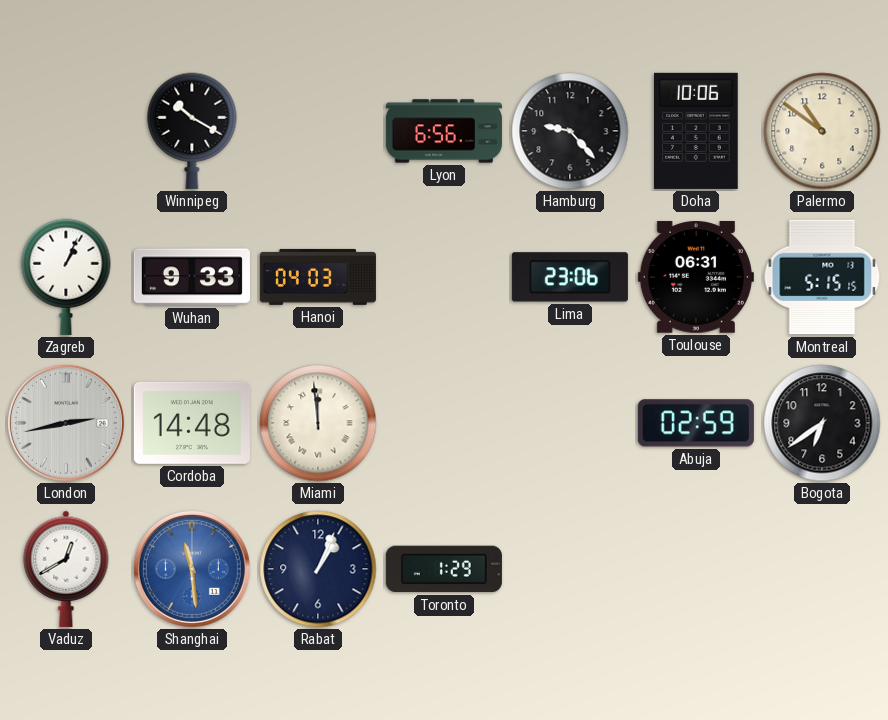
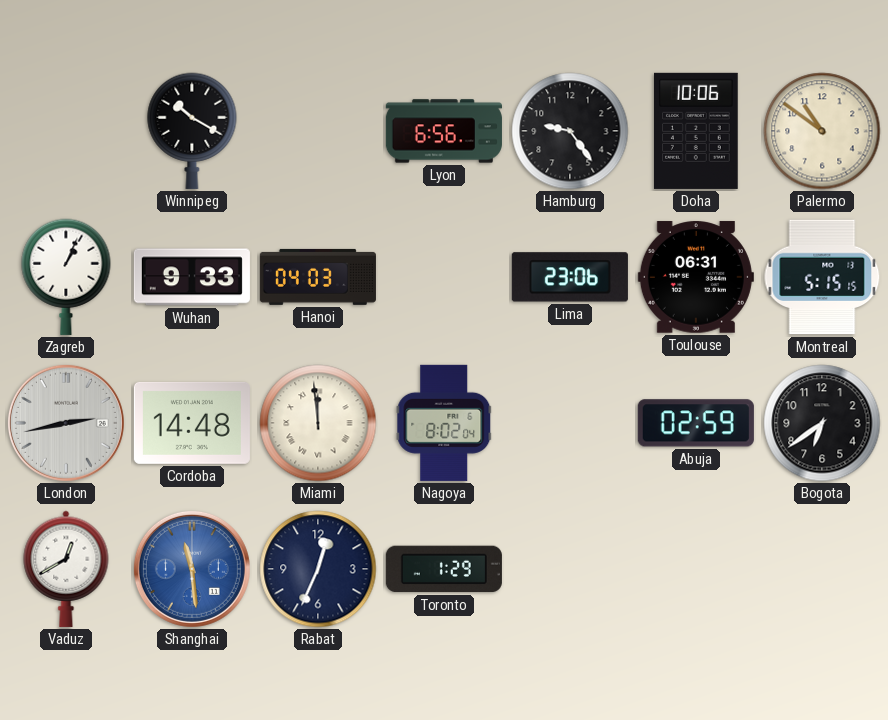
Hamburg: 9:23 -> 9:24
Nagoya: none -> 8:02
Rabat: 1:04 -> 12:34
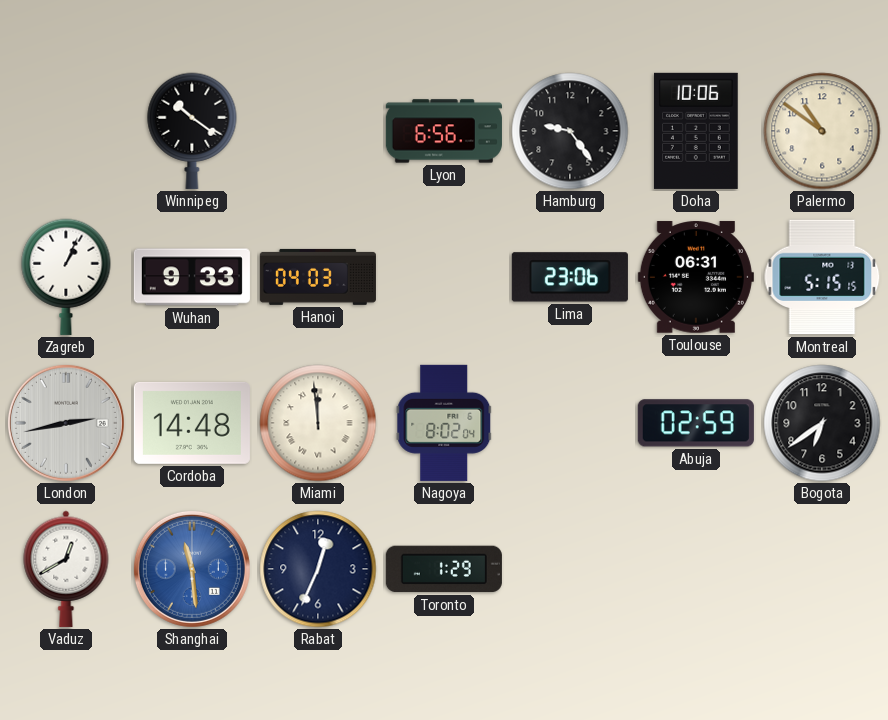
Winnipeg: 10:20 -> 10:21
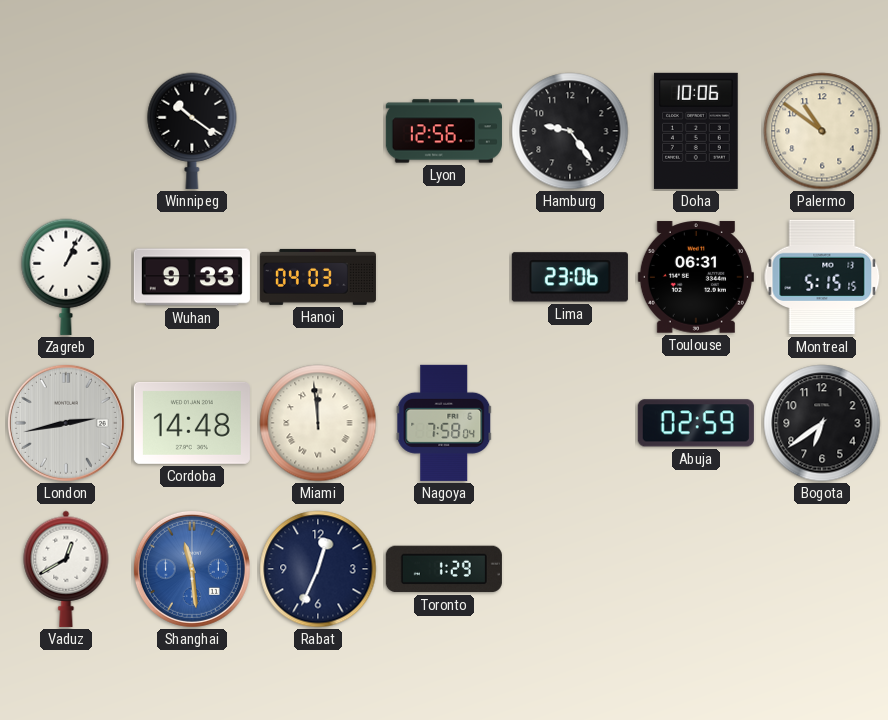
Lyon: 6:56 -> 12:56
Nagoya: 8:02 -> 7:58
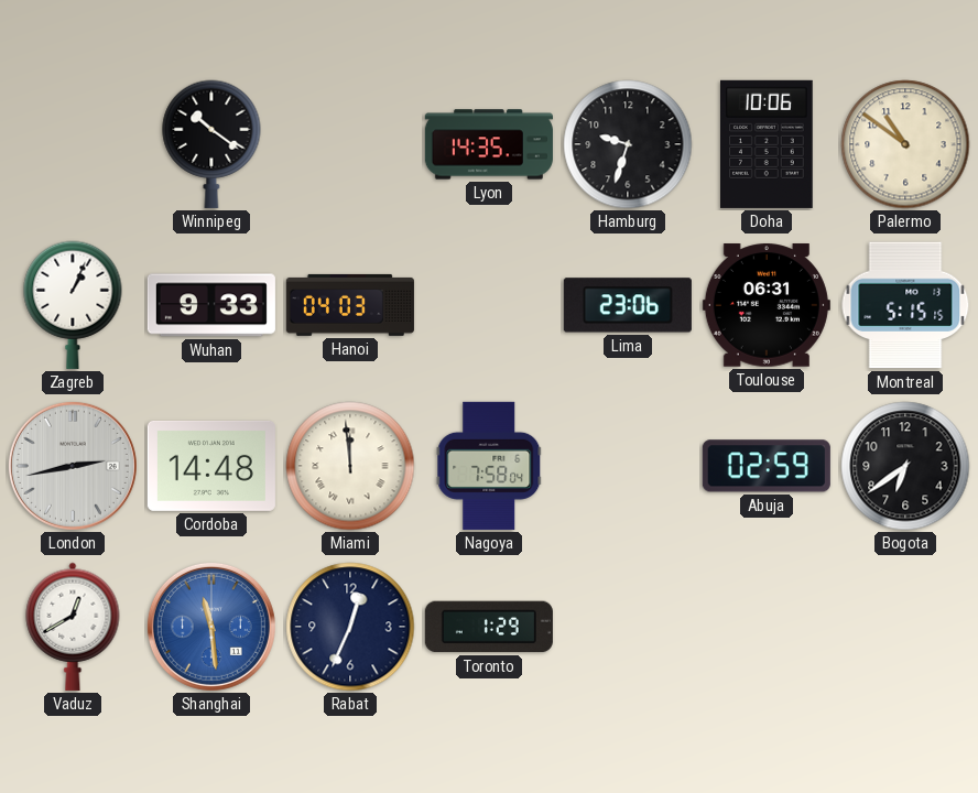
Lyon: 12:56 -> 14:35
Hamburg: 9:24 -> 9:33
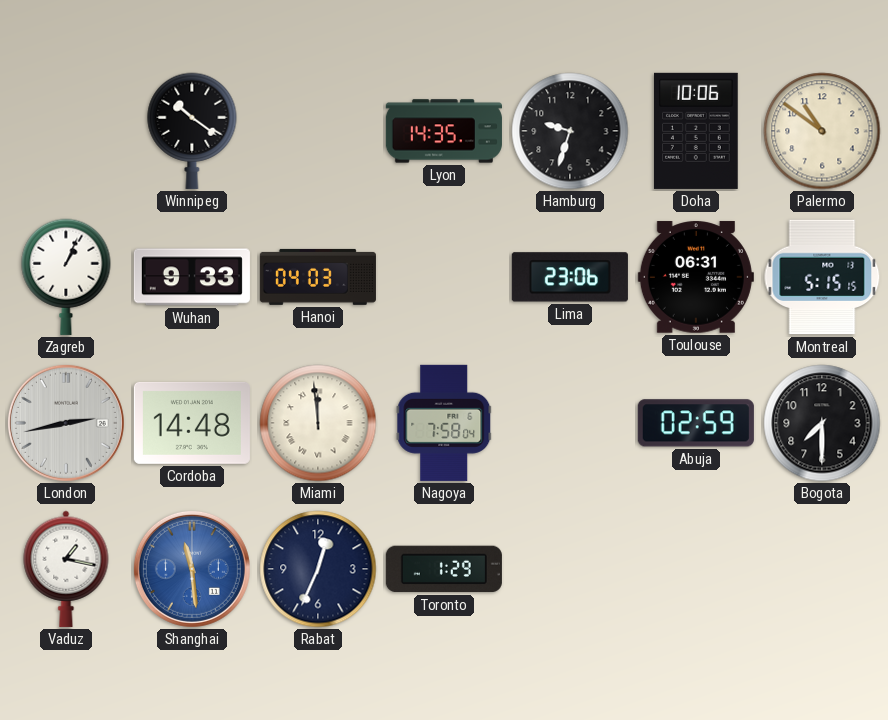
Bogota: 6:39 -> 7:30
Vaduz: 12:40 -> 1:17
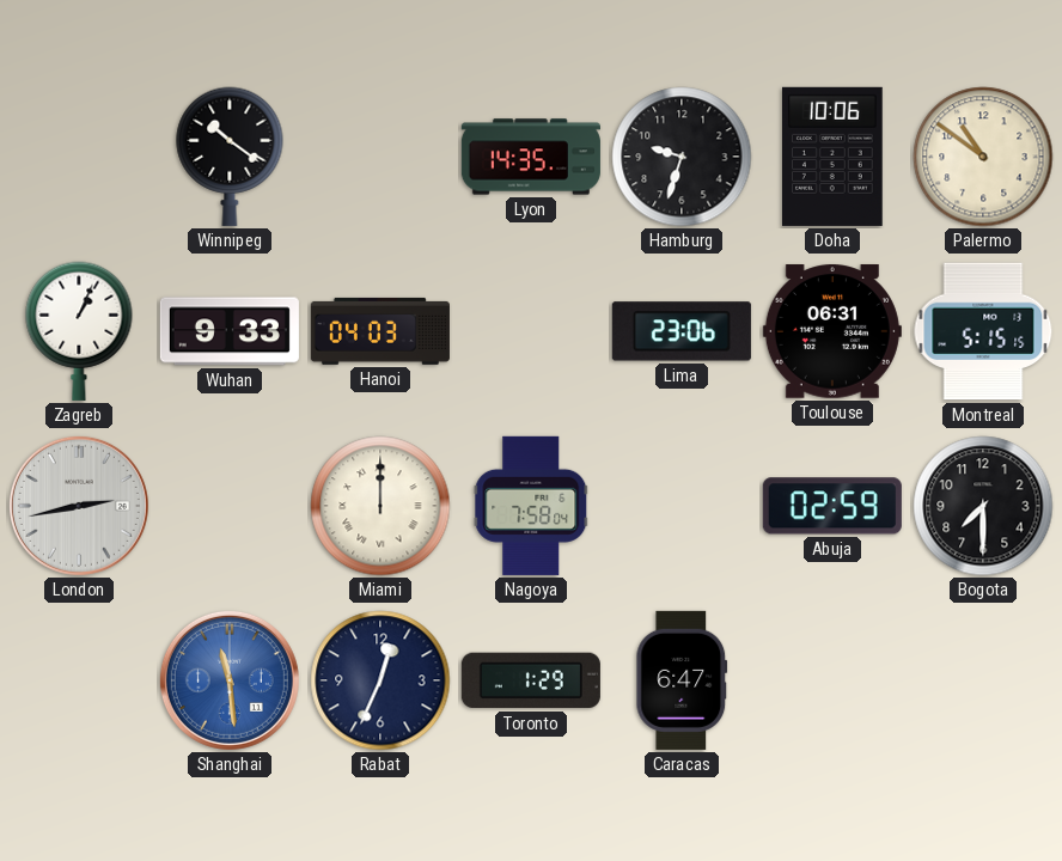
Cordoba: 14:48 -> none
Miami: 11:59 -> 12:00
Vaduz: 1:17 -> none
Caracas: none -> 6:47
